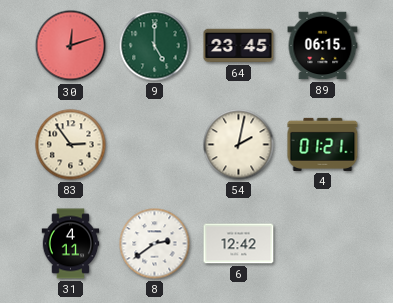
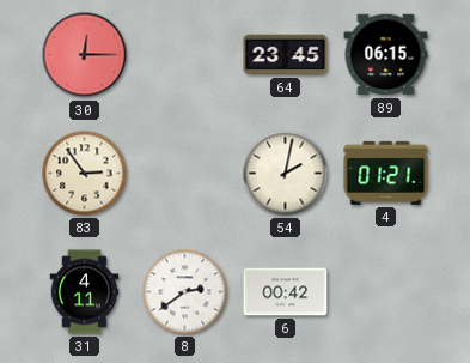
30: 12:12 -> 12:15
9: 5:00 -> none
6: 12:42 -> 00:42
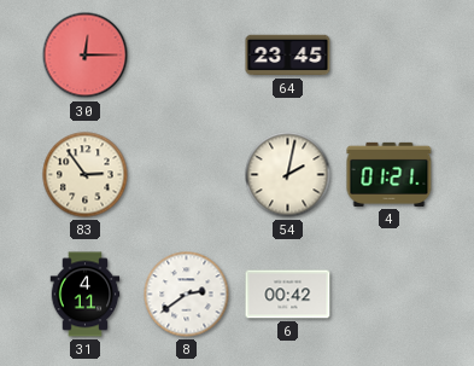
89: 06:15 -> none
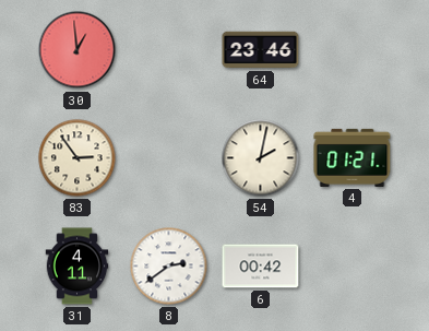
30: 12:15 -> 12:59
64: 23:45 -> 23:46
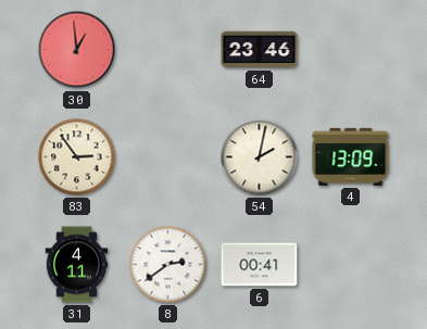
4: 01:21 -> 13:09
6: 00:42 -> 00:41
